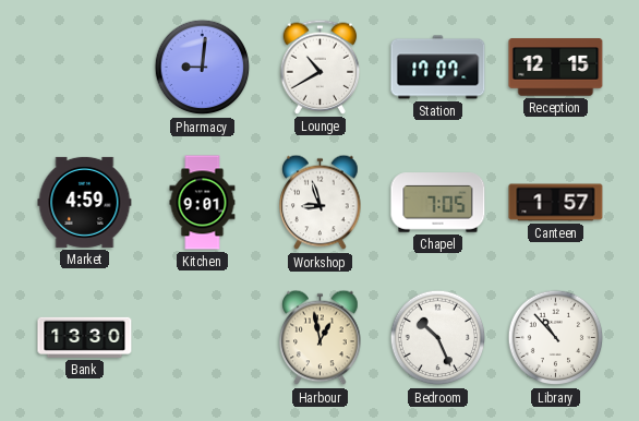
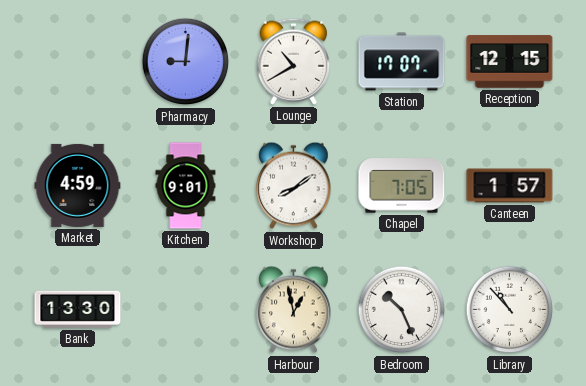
Workshop: 8:57 -> 8:09
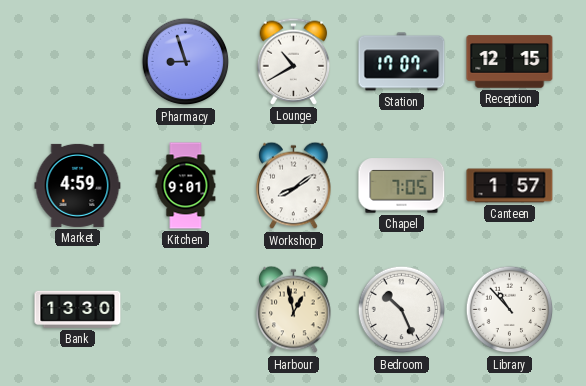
Pharmacy: 9:01 -> 8:57
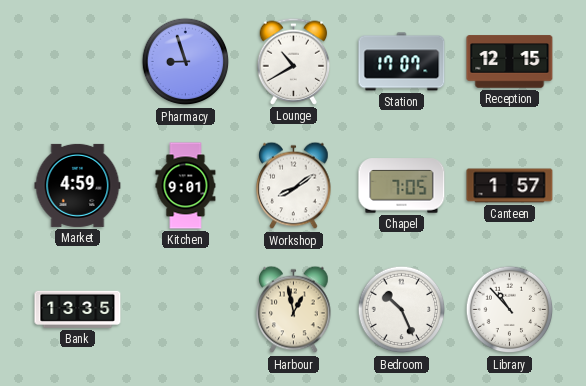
Bank: 13:30 -> 13:35
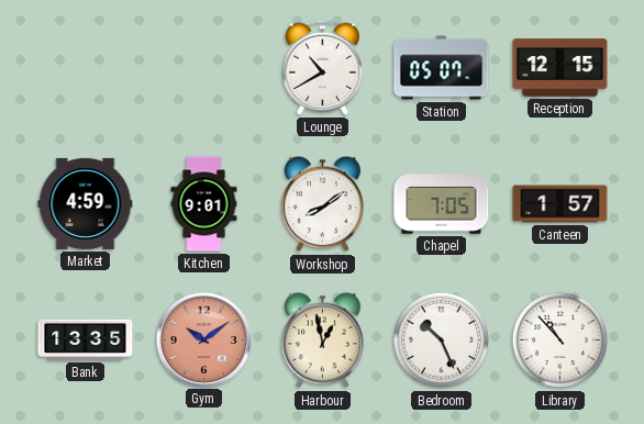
Pharmacy: 8:57 -> none
Station: 17:07 -> 05:07
Gym: none -> 10:09
